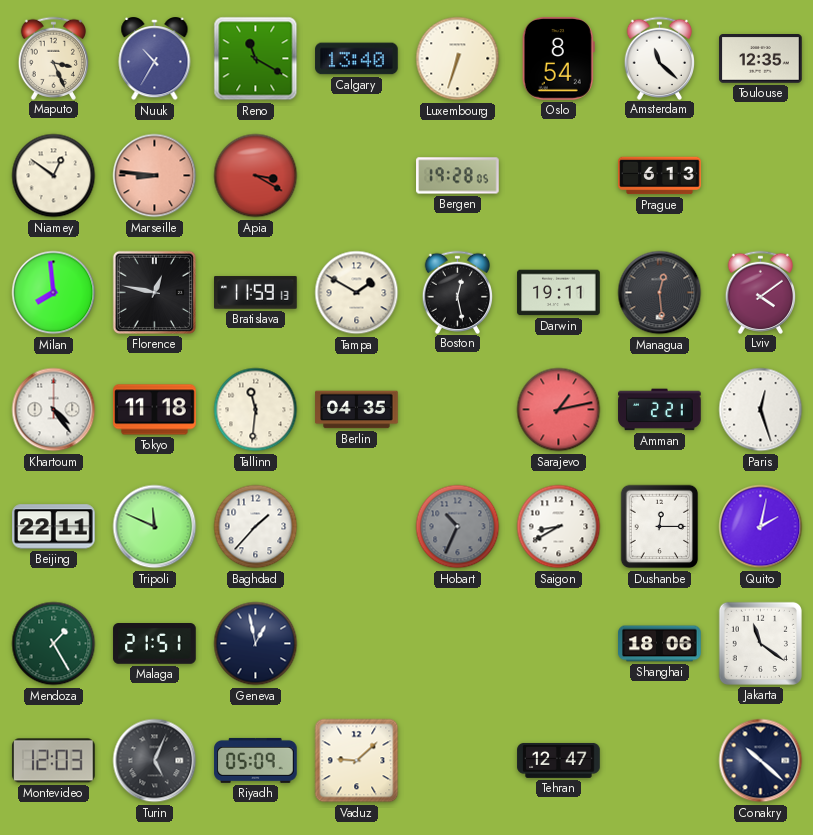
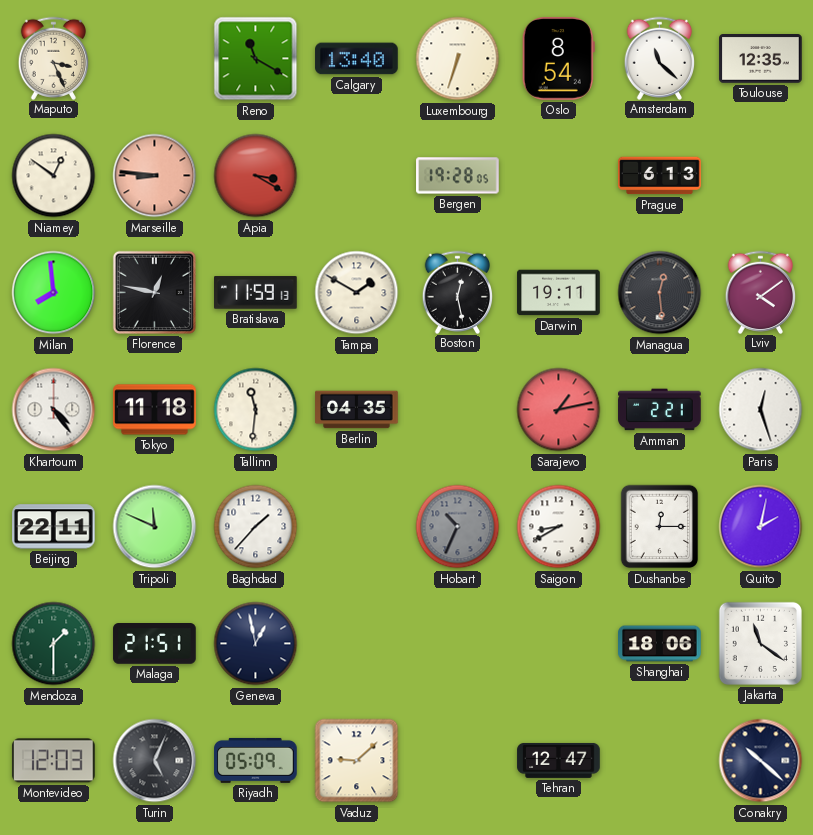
Nuuk: 10:35 -> none
Mendoza: 1:25 -> 1:30
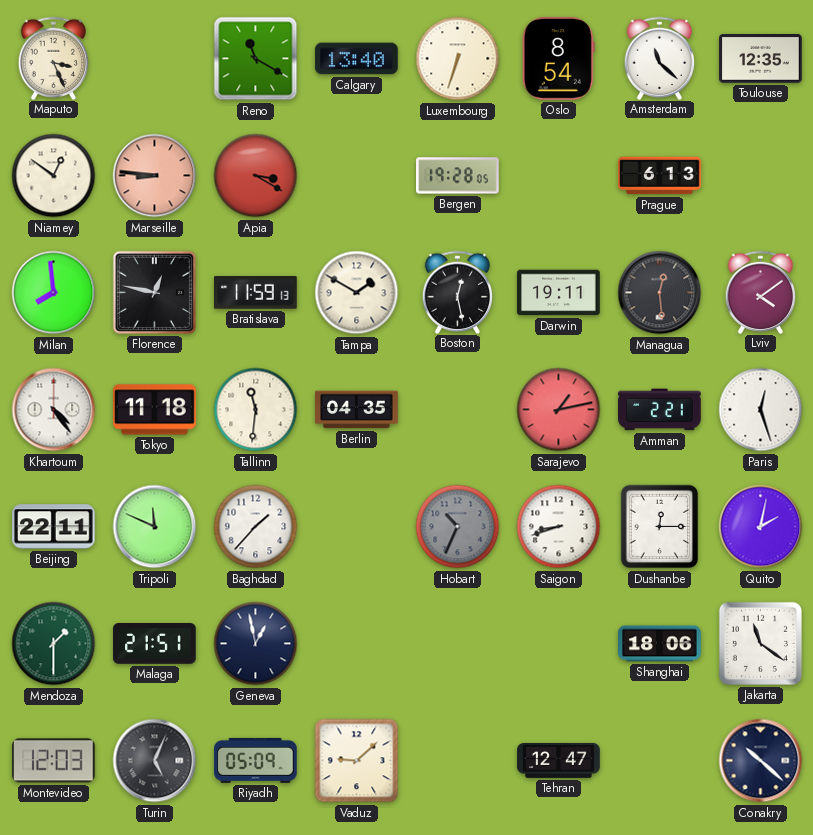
Saigon: 8:40 -> 8:42
